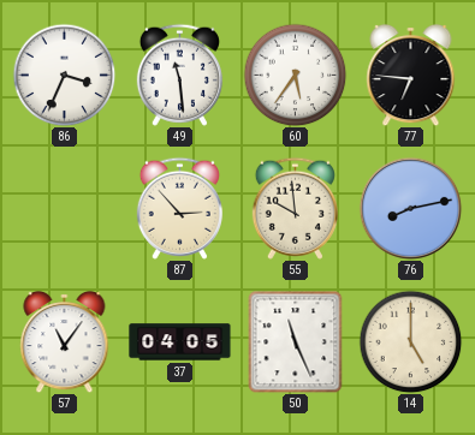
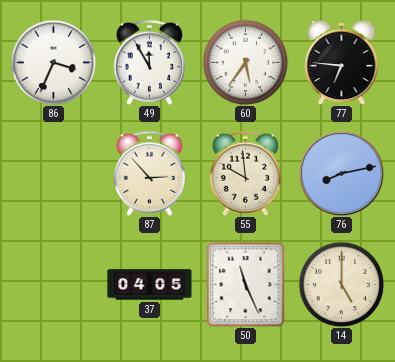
49: 11:29 -> 11:55
57: 11:06 -> none
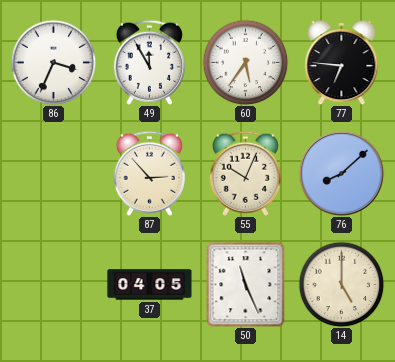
55: 9:59 -> 10:04
76: 8:13 -> 8:08
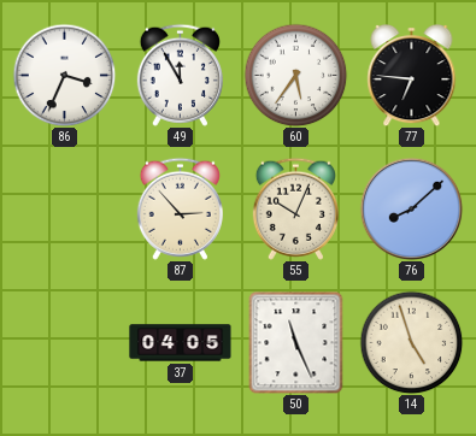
14: 5:00 -> 4:57
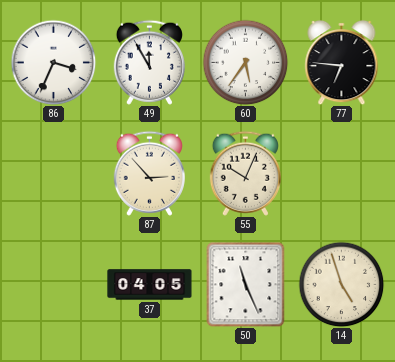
76: 8:08 -> none
